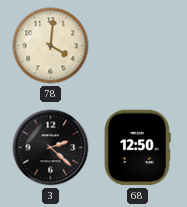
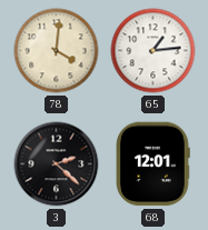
65: none -> 1:14
68: 12:50 -> 12:01
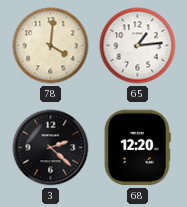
68: 12:01 -> 12:20
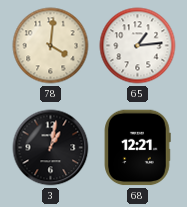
3: 2:22 -> 1:02
68: 12:20 -> 12:21
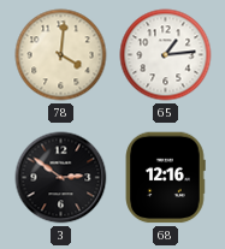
3: 1:02 -> 2:51
68: 12:21 -> 12:16
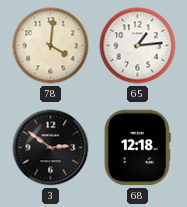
68: 12:16 -> 12:18
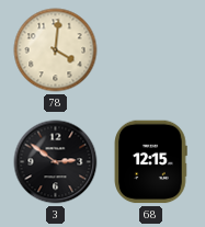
65: 1:14 -> none
68: 12:18 -> 12:15
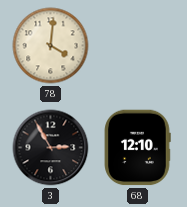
3: 2:51 -> 2:55
68: 12:15 -> 12:10
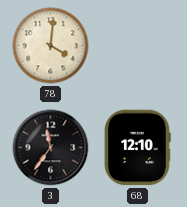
3: 2:55 -> 11:36
